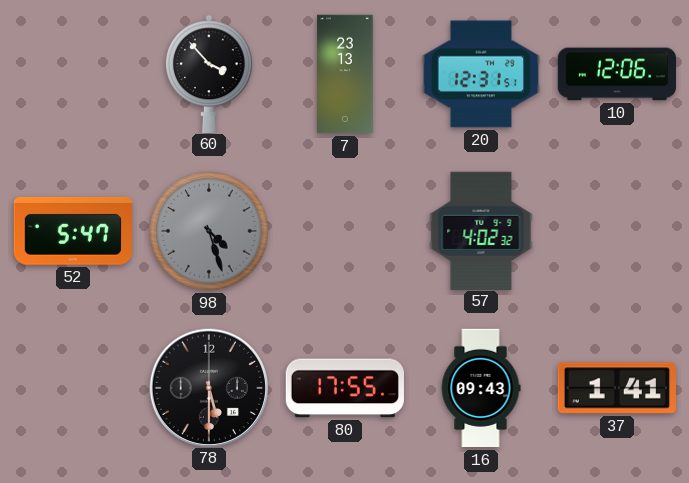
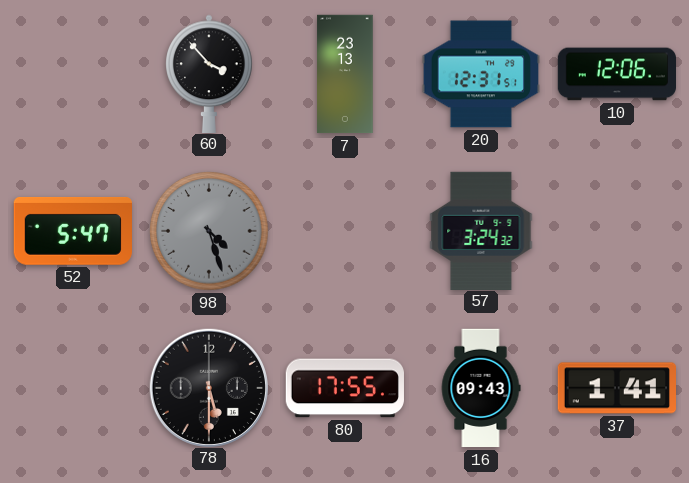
57: 4:02 -> 3:24
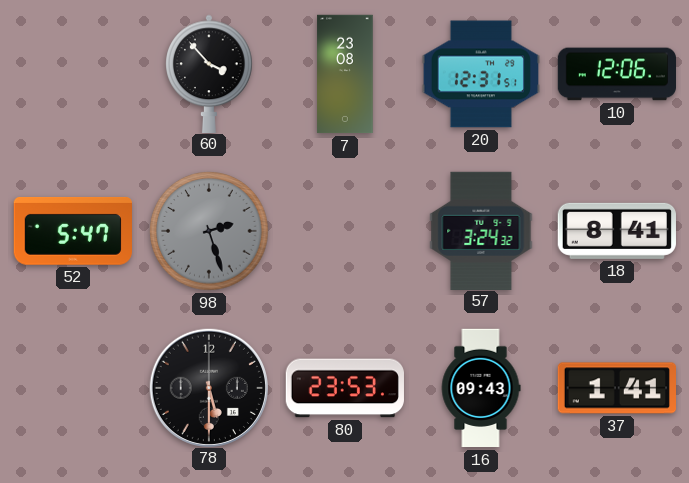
7: 23:13 -> 23:08
98: 4:27 -> 2:27
18: none -> 8:41
80: 17:55 -> 23:53
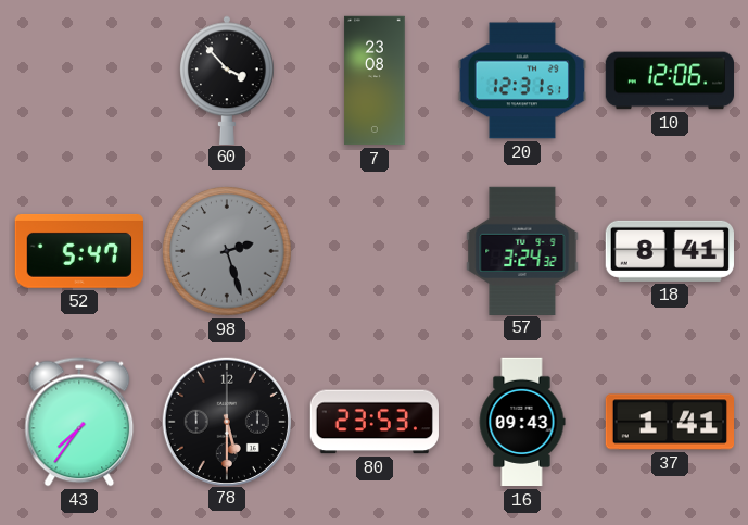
43: none -> 7:36
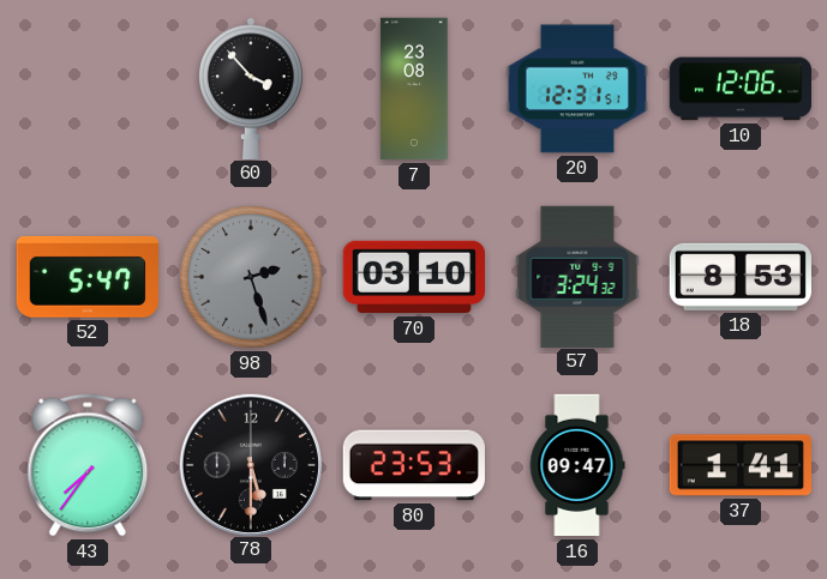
70: none -> 03:10
18: 8:41 -> 8:53
16: 09:43 -> 09:47
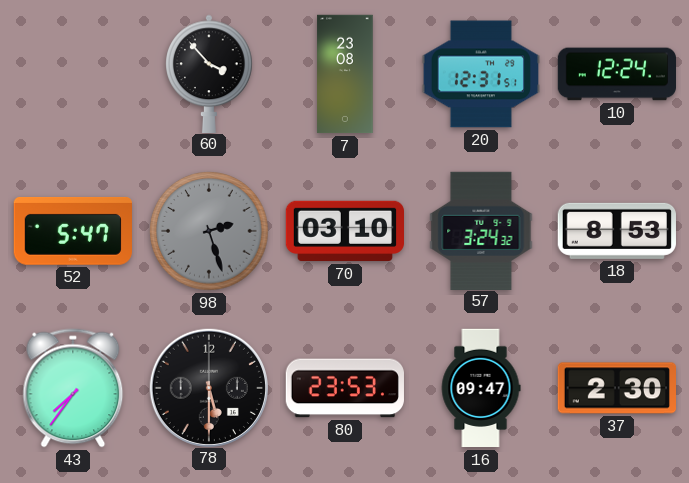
10: 12:06 -> 12:24
37: 1:41 -> 2:30
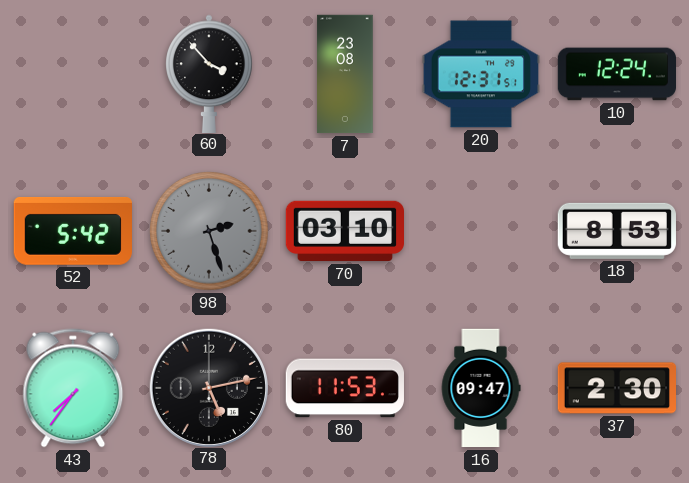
52: 5:47 -> 5:42
57: 3:24 -> none
78: 5:30 -> 5:13
80: 23:53 -> 11:53
